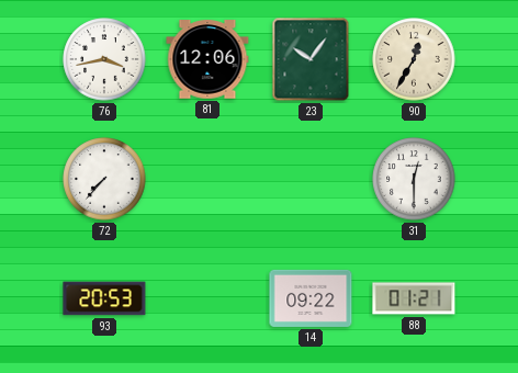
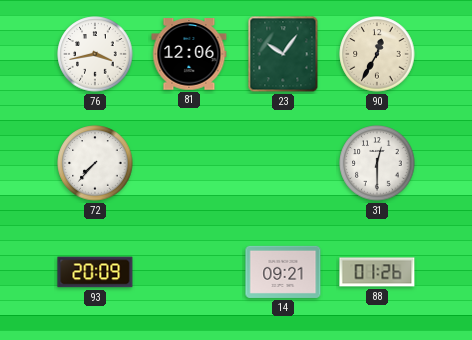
93: 20:53 -> 20:09
14: 09:22 -> 09:21
88: 01:21 -> 01:26
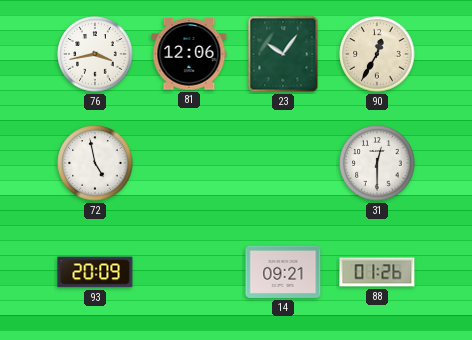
72: 7:37 -> 4:58
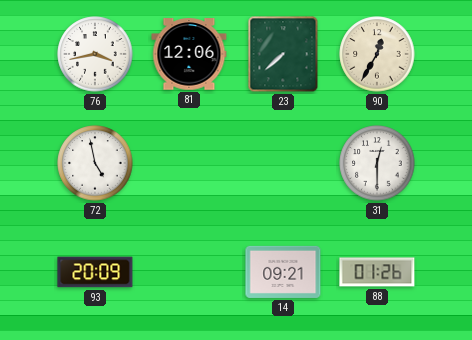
23: 10:06 -> 7:38
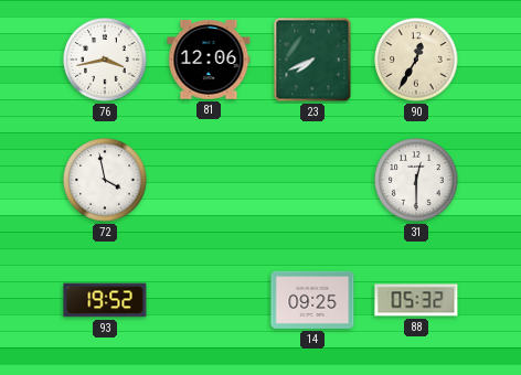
23: 7:38 -> 7:41
72: 4:58 -> 3:58
93: 20:09 -> 19:52
14: 09:21 -> 09:25
88: 01:26 -> 05:32
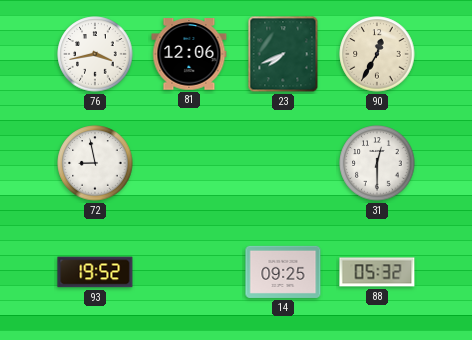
72: 3:58 -> 8:58
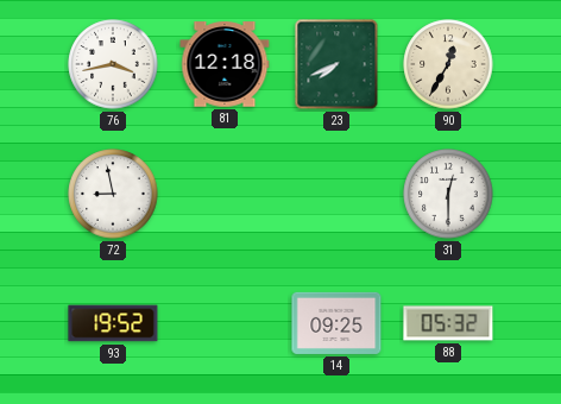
81: 12:06 -> 12:18
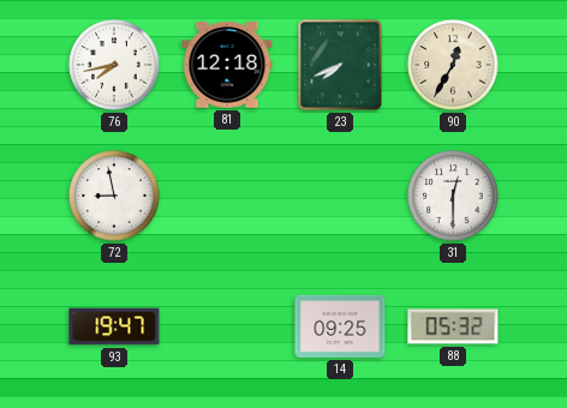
76: 3:43 -> 7:43
93: 19:52 -> 19:47
